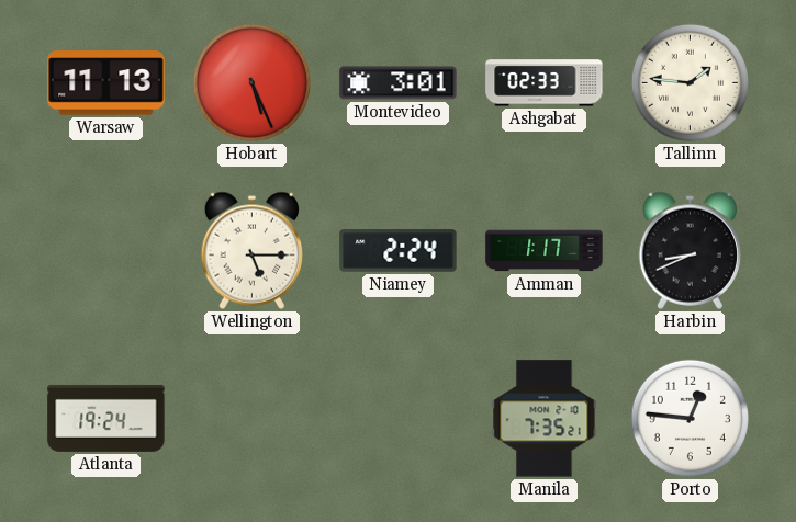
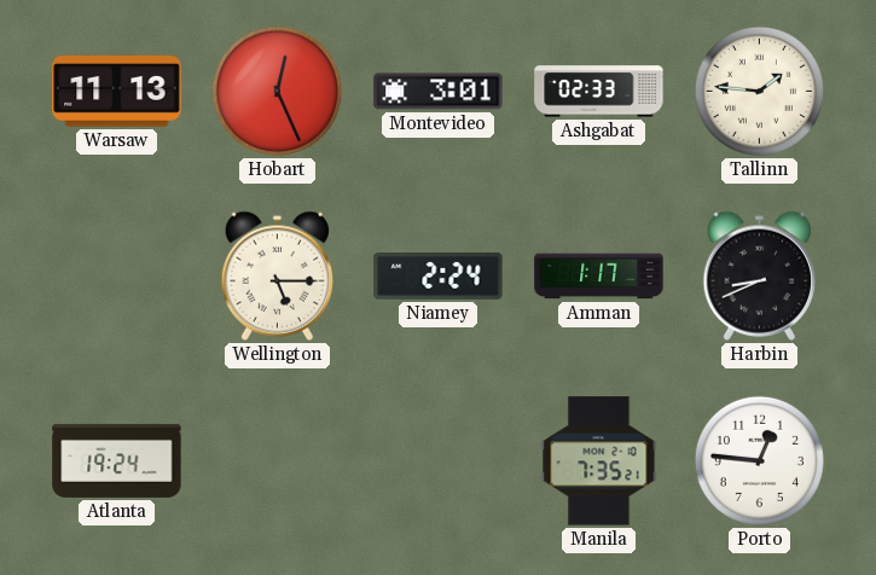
Hobart: 5:26 -> 12:26
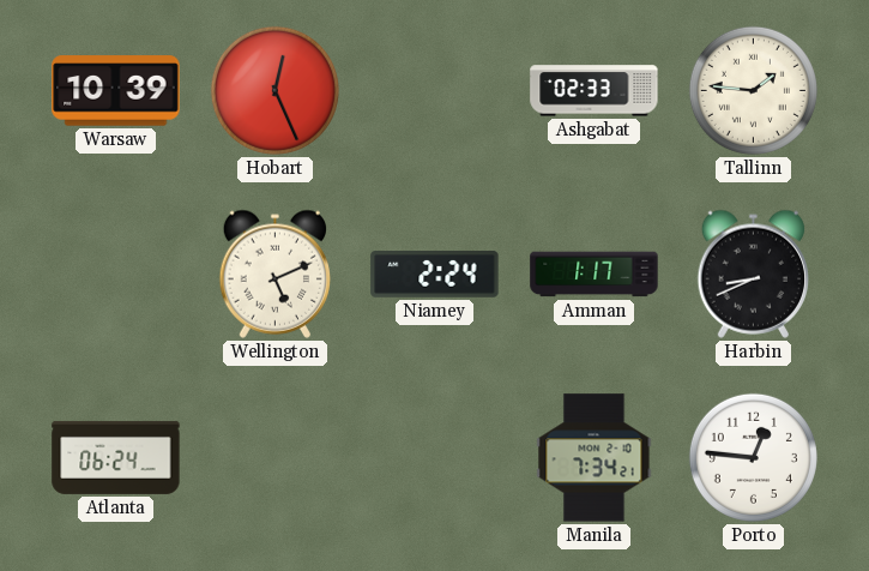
Warsaw: 11:13 -> 10:39
Montevideo: 3:01 -> none
Wellington: 5:15 -> 5:11
Atlanta: 19:24 -> 06:24
Manila: 7:35 -> 7:34
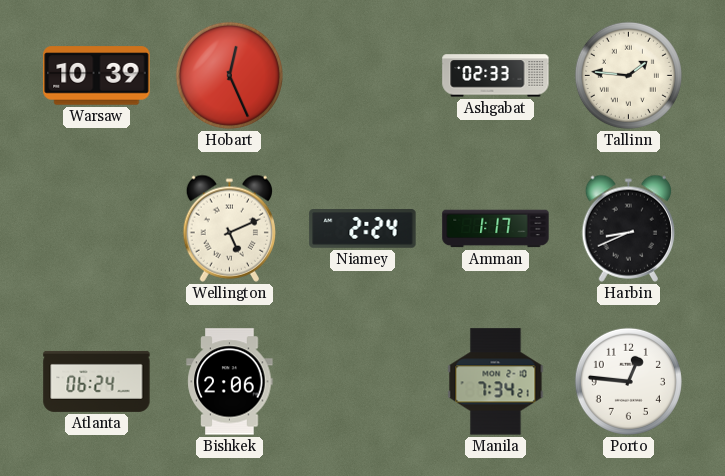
Bishkek: none -> 2:06
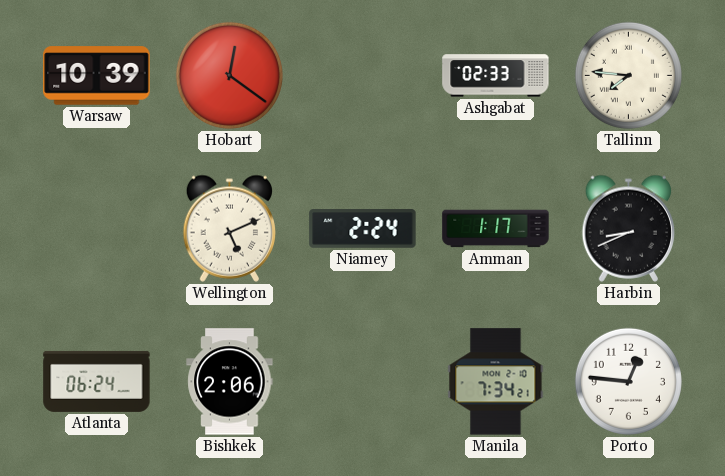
Hobart: 12:26 -> 12:21
Tallinn: 1:46 -> 7:46
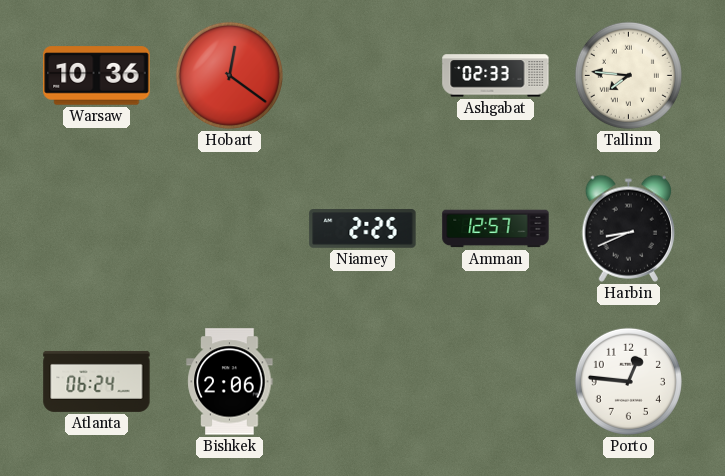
Warsaw: 10:39 -> 10:36
Wellington: 5:11 -> none
Niamey: 2:24 -> 2:25
Amman: 1:17 -> 12:57
Manila: 7:34 -> none
